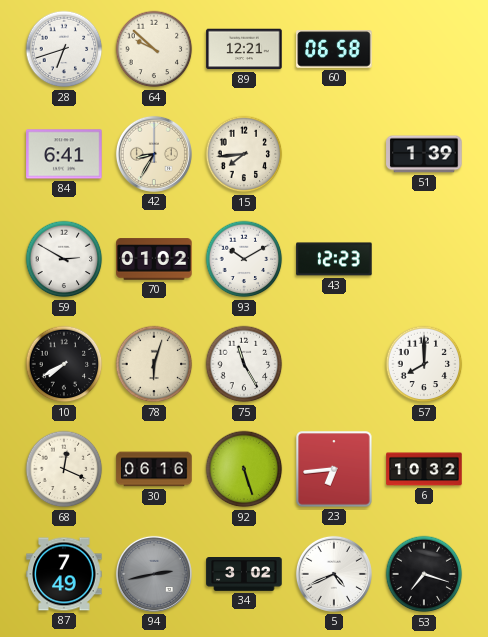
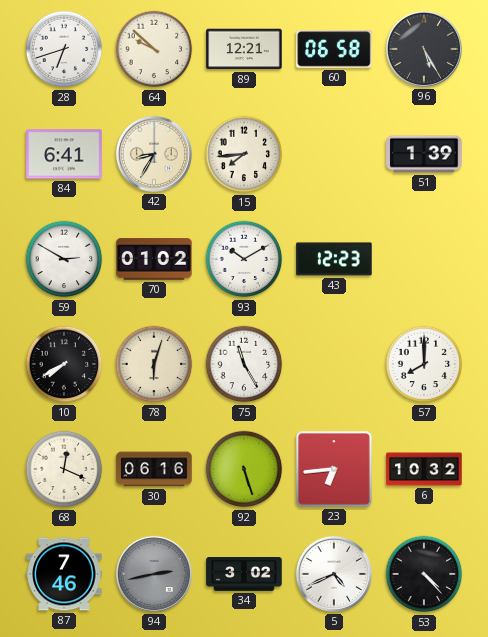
96: none -> 5:25
87: 7:49 -> 7:46
53: 7:18 -> 4:23
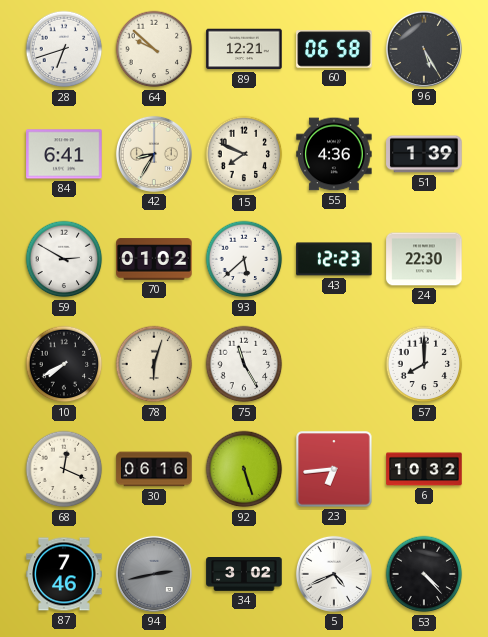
15: 7:44 -> 7:49
55: none -> 4:36
93: 10:10 -> 5:38
24: none -> 22:30
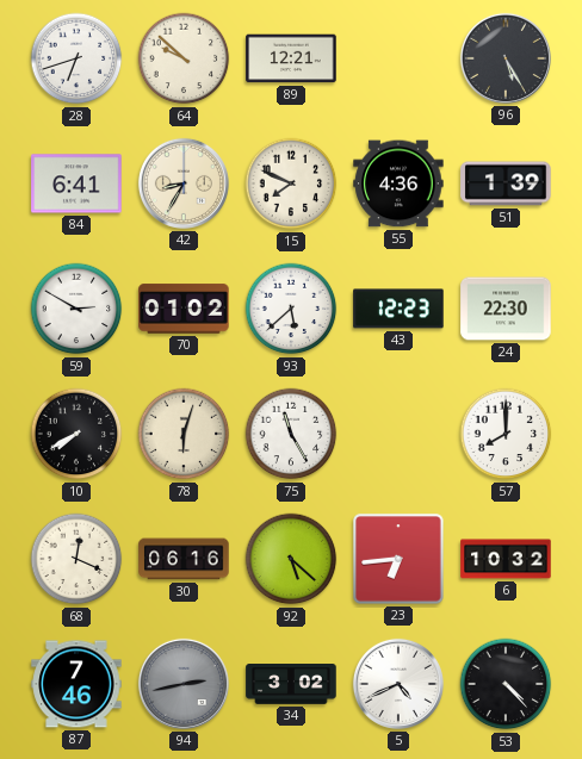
60: 06:58 -> none
92: 5:27 -> 5:22
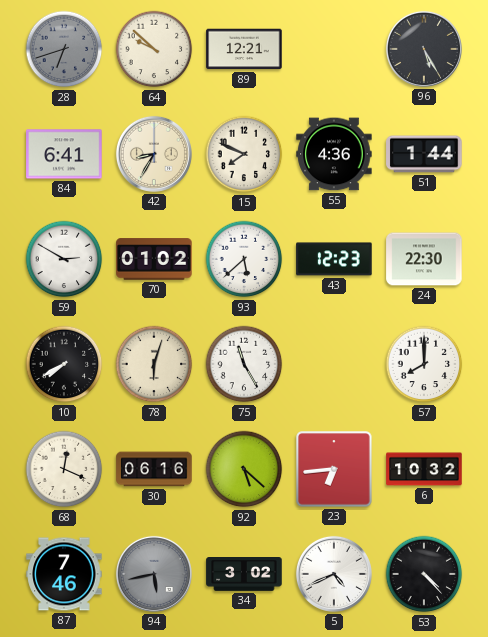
28 dial: white -> grey
51: 1:39 -> 1:44
94: 2:43 -> 5:43
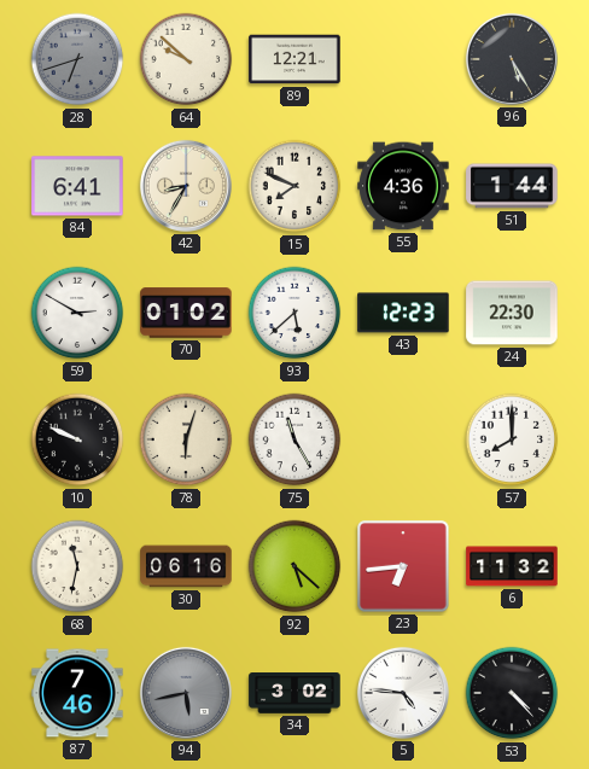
10: 7:40 -> 9:49
68: 12:19 -> 11:32
6: 10:32 -> 11:32
5: 4:41 -> 4:46
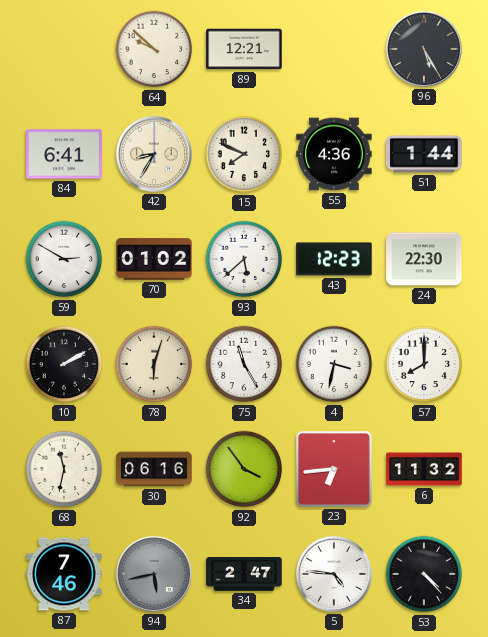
28: 6:42 -> none
10: 9:49 -> 2:10
4: none -> 3:32
92: 5:22 -> 3:54
34: 3:02 -> 2:47
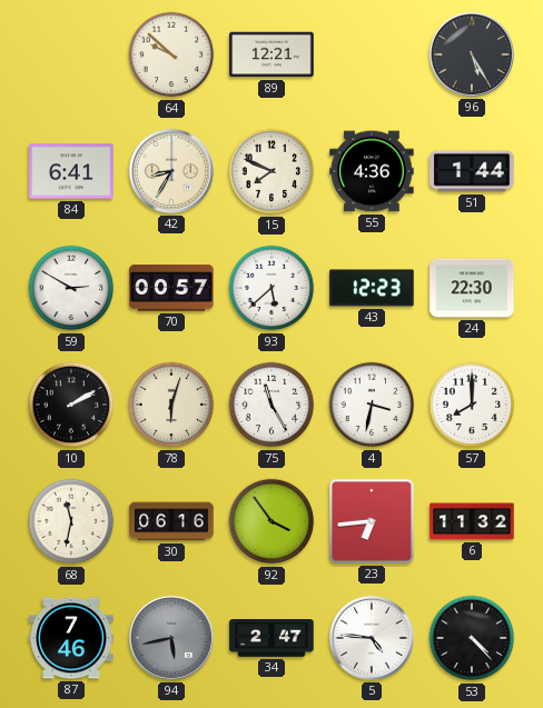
70: 01:02 -> 00:57
